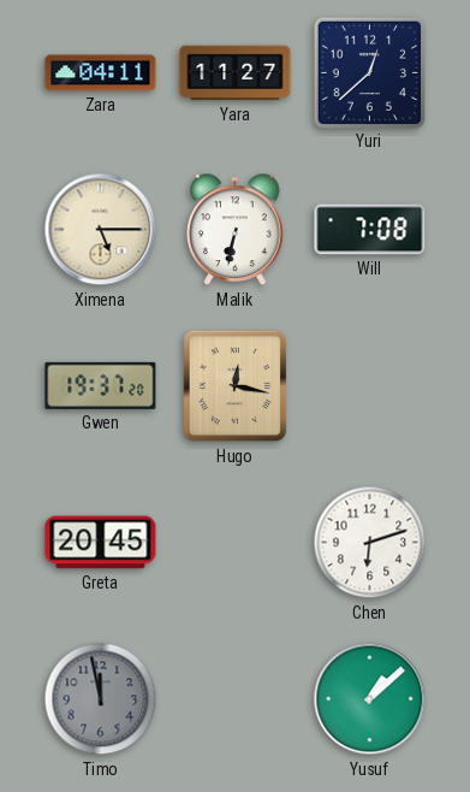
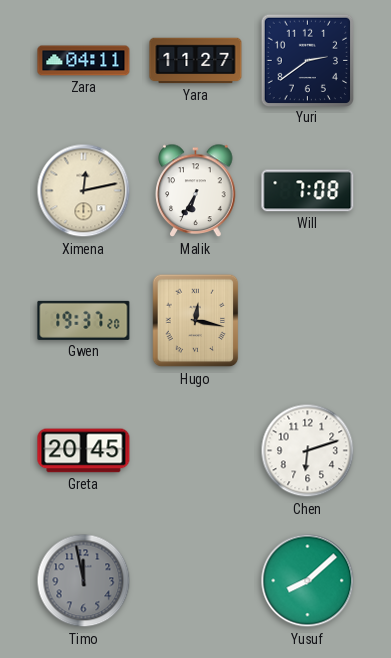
Yuri: 12:38 -> 2:39
Ximena: 5:15 -> 12:13
Malik: 6:32 -> 6:35
Yusuf: 1:08 -> 8:08
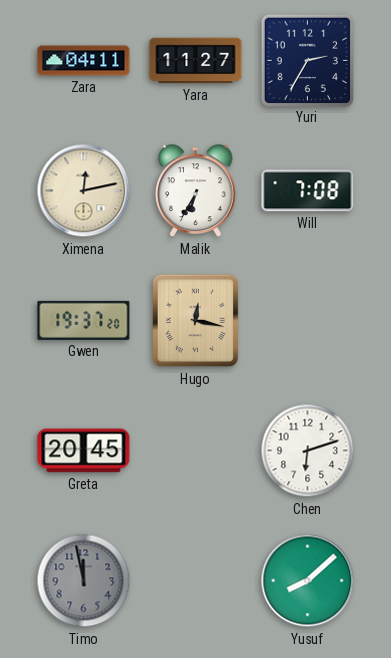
Yuri: 2:39 -> 2:35
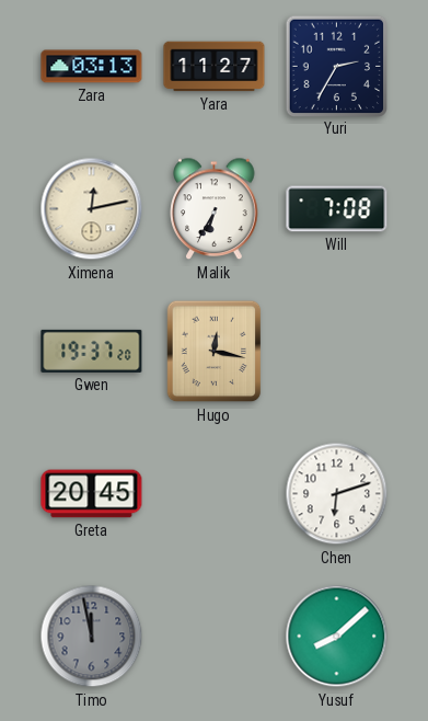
Zara: 04:11 -> 03:13
